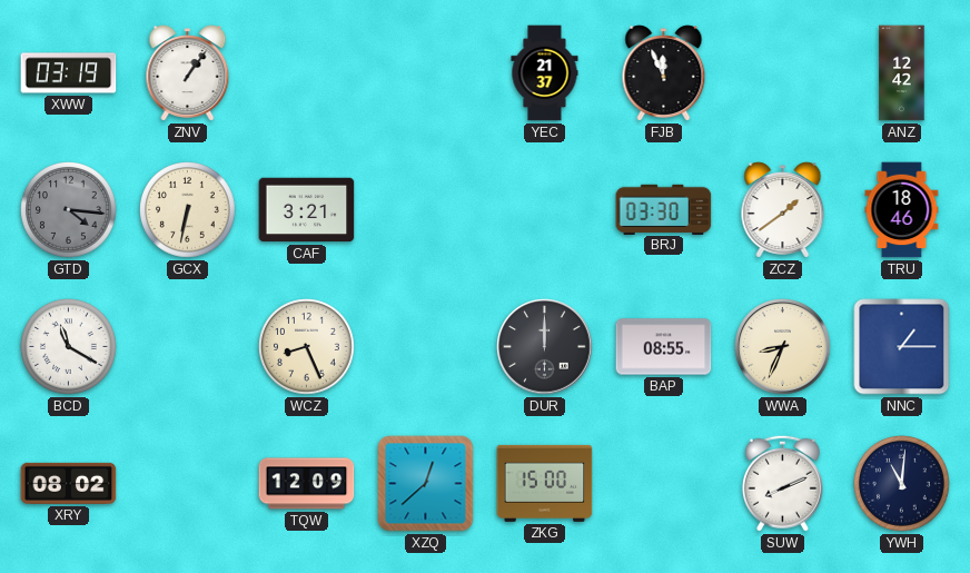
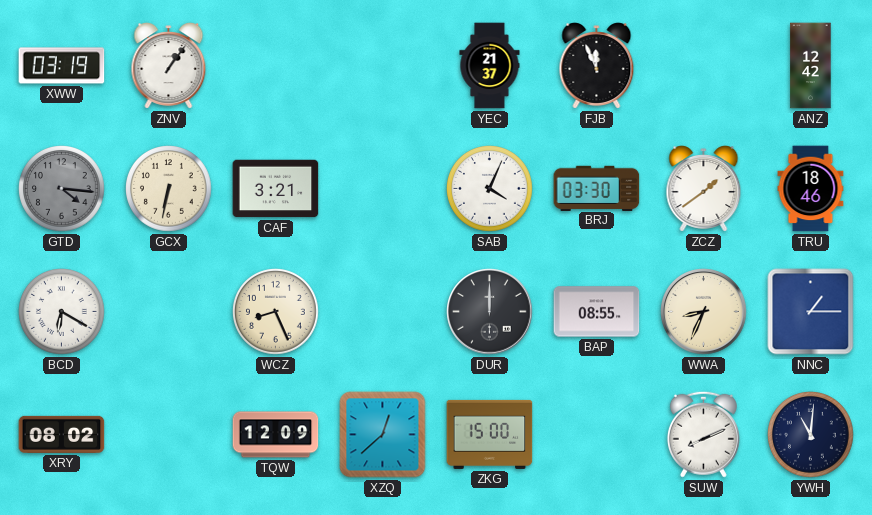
SAB: none -> 4:04
BCD: 11:20 -> 6:20
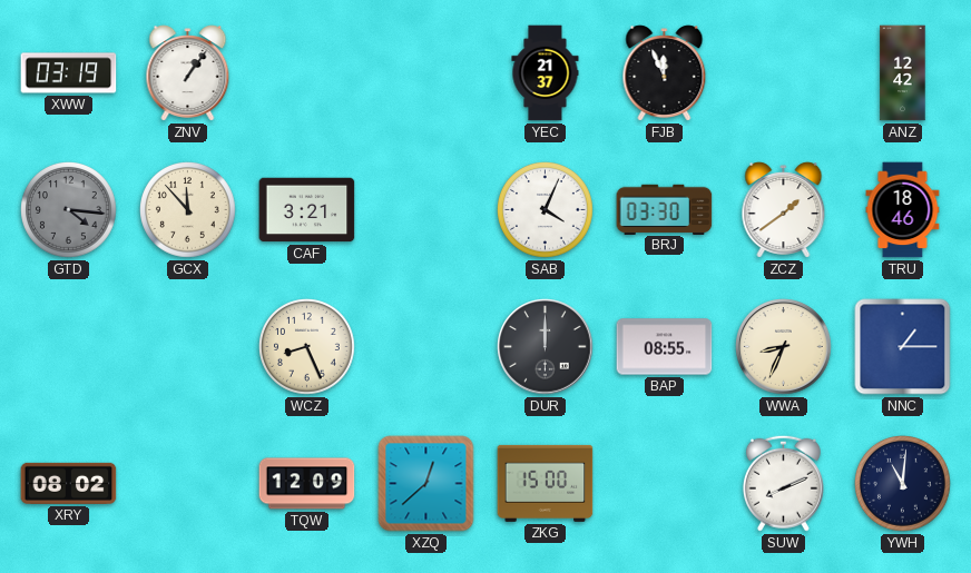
GCX: 6:32 -> 11:53
BCD: 6:20 -> none
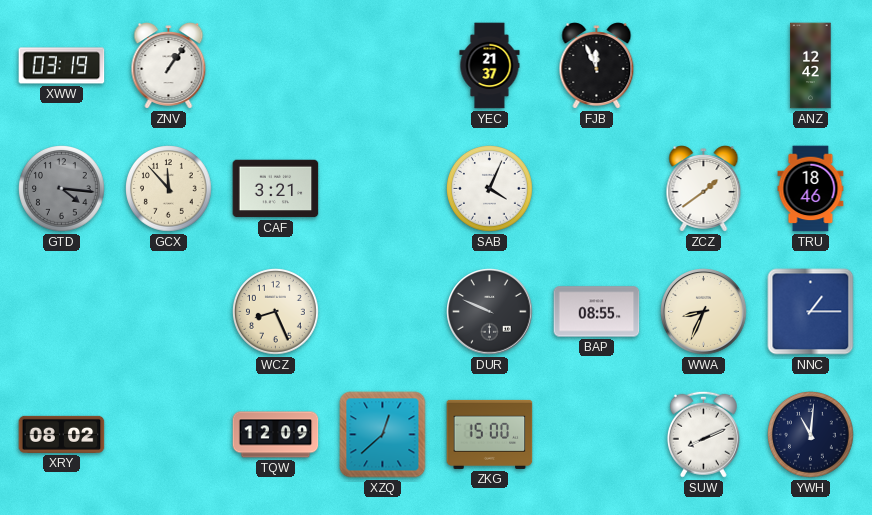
BRJ: 03:30 -> none
DUR: 12:00 -> 9:49
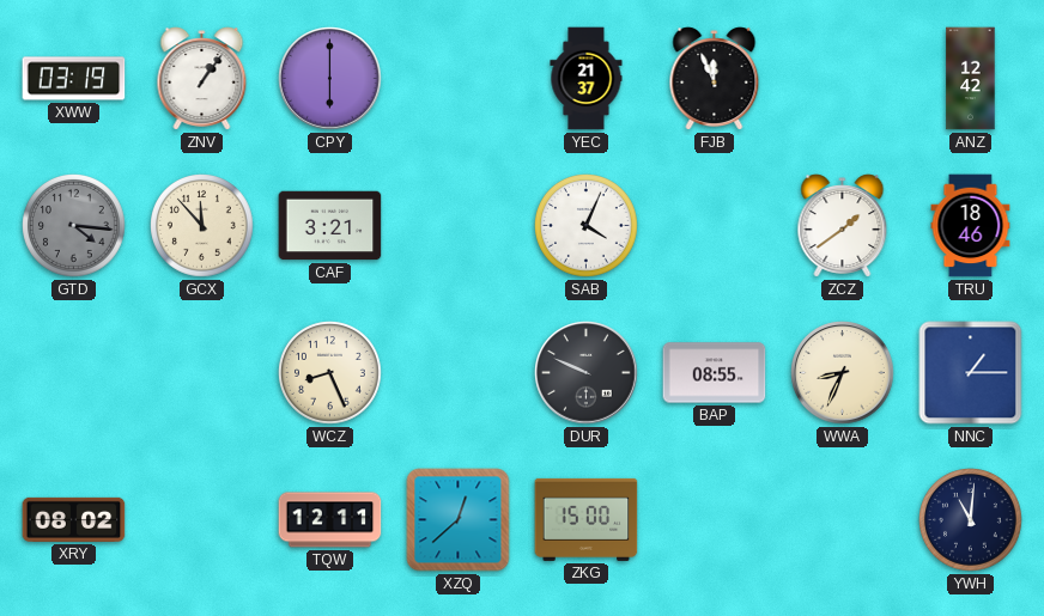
CPY: none -> 6:00
TQW: 12:09 -> 12:11
SUW: 8:11 -> none
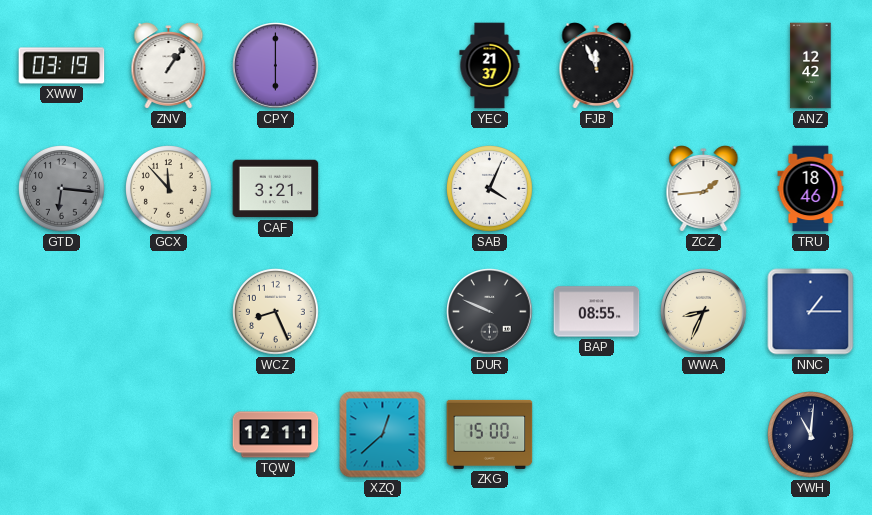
GTD: 4:16 -> 6:16
ZCZ: 1:39 -> 1:44
XRY: 08:02 -> none
